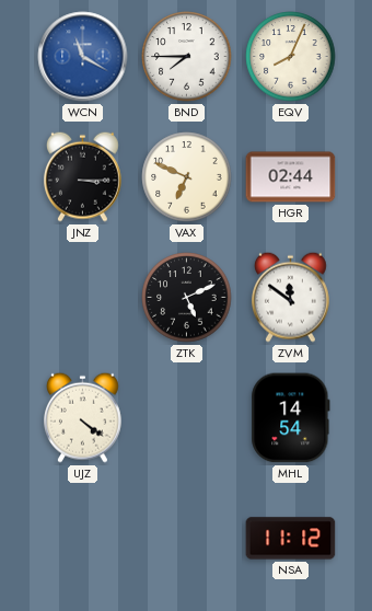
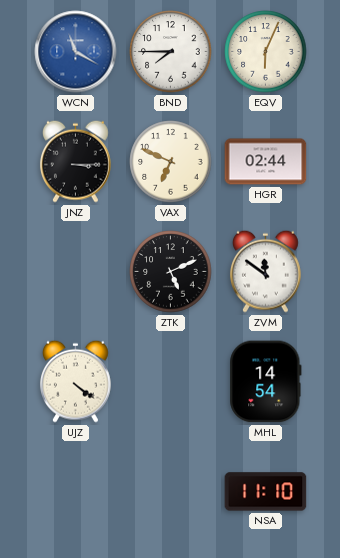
EQV: 8:04 -> 6:04
NSA: 11:12 -> 11:10
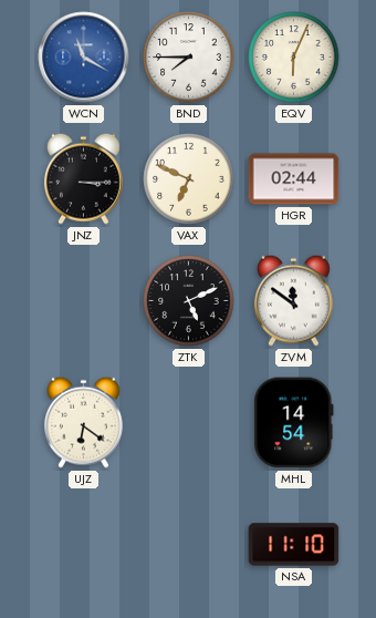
UJZ: 4:21 -> 6:21
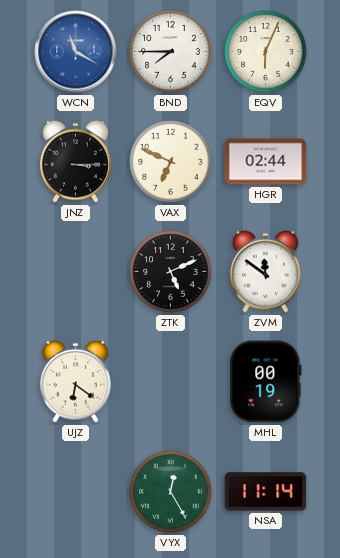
MHL: 14:54 -> 00:19
VYX: none -> 12:25
NSA: 11:10 -> 11:14
